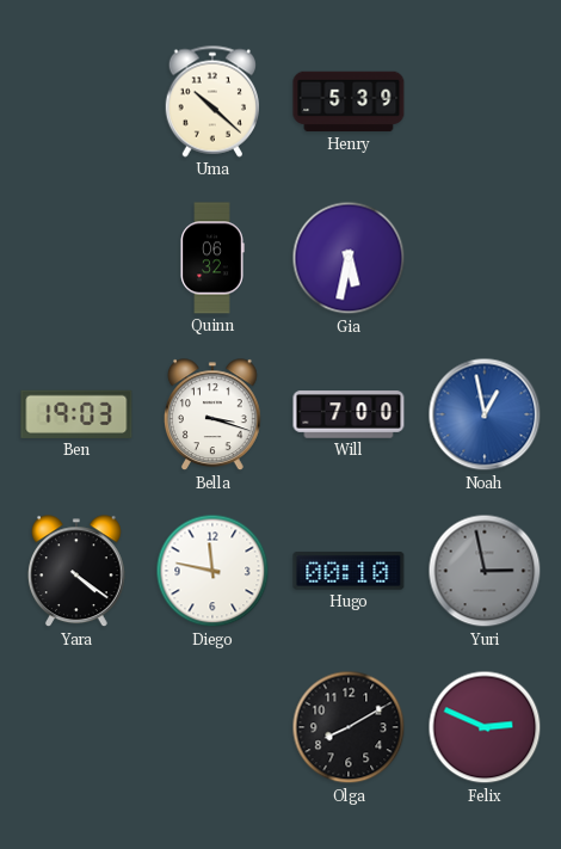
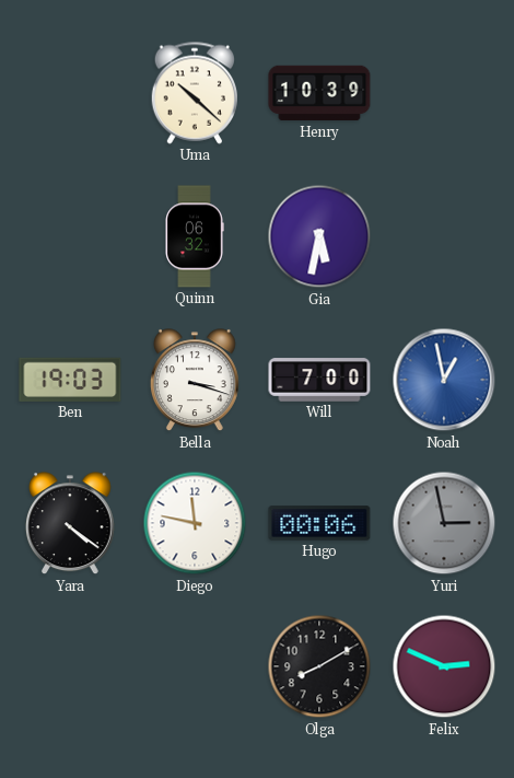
Henry: 5:39 -> 10:39
Hugo: 00:10 -> 00:06
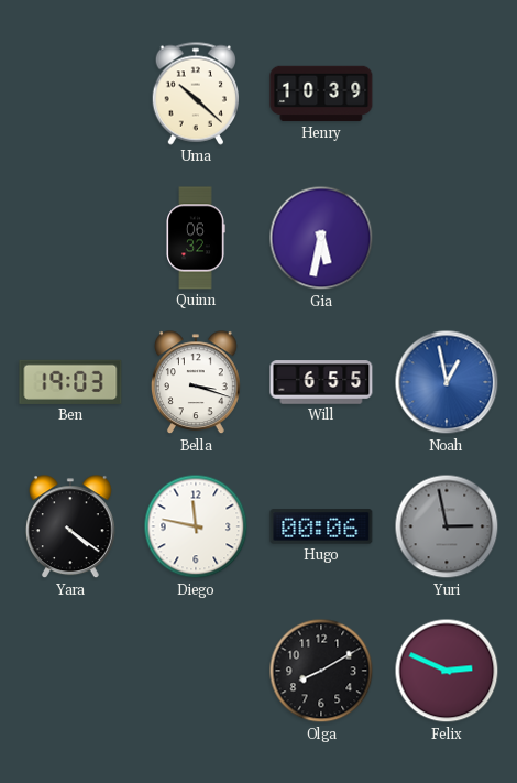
Will: 7:00 -> 6:55
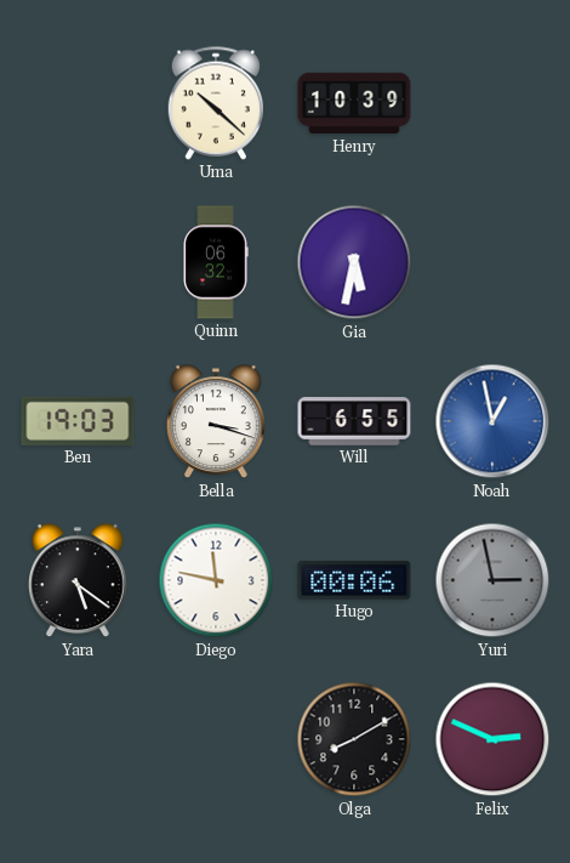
Yara: 4:21 -> 5:21
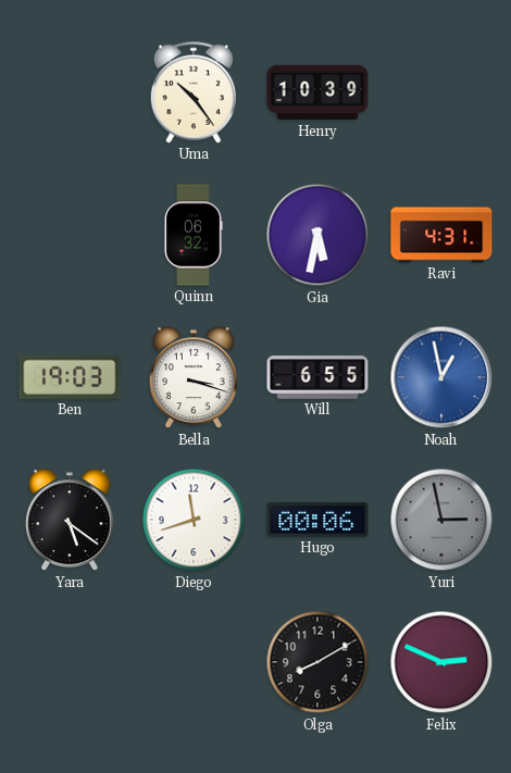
Uma: 10:22 -> 10:24
Ravi: none -> 4:31
Diego: 11:47 -> 11:42
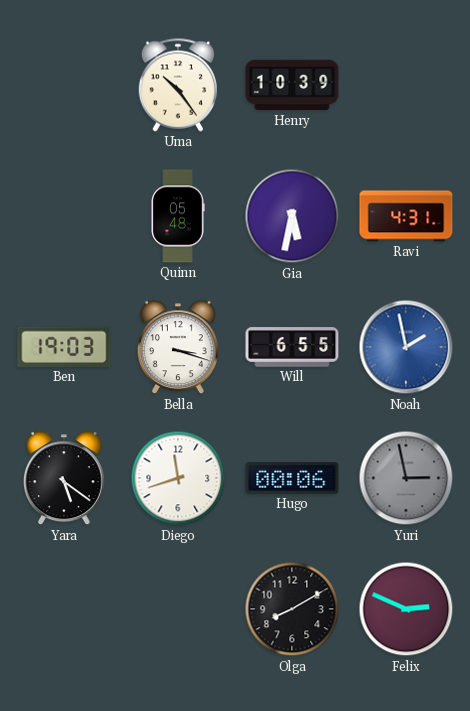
Quinn: 06:32 -> 05:48
Noah: 12:58 -> 1:58
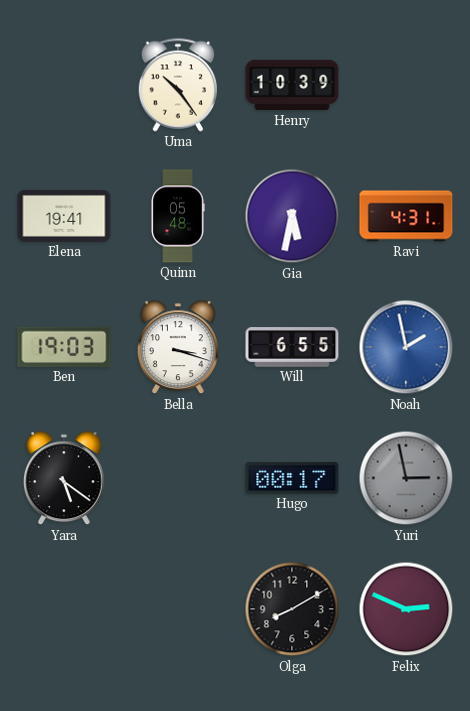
Elena: none -> 19:41
Diego: 11:42 -> none
Hugo: 00:06 -> 00:17
